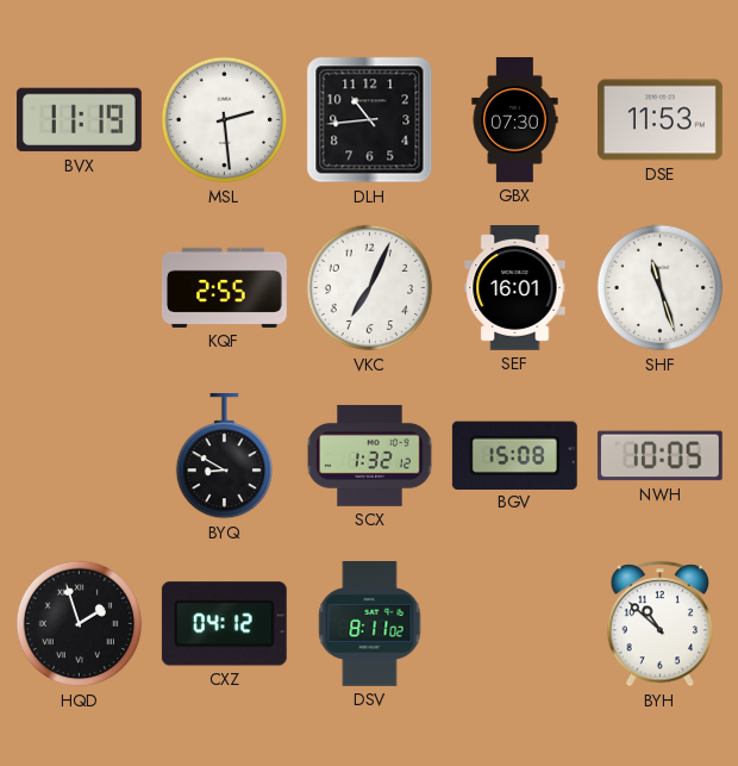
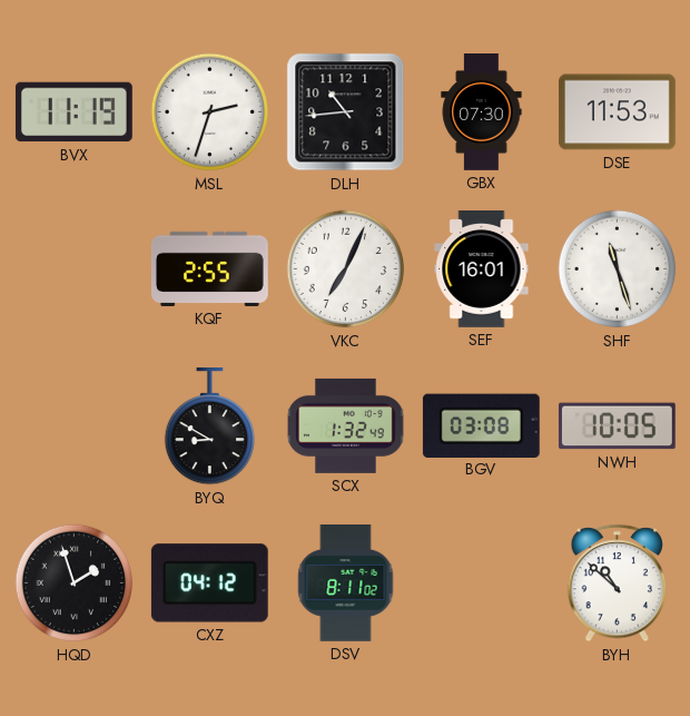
MSL: 2:29 -> 2:33
SCX: 1:32:12 -> 1:32:49
BGV: 15:08 -> 03:08
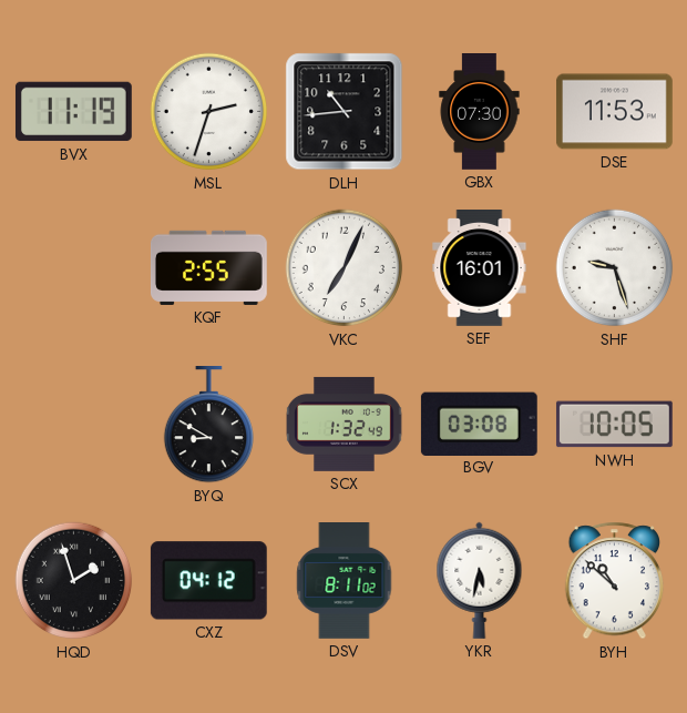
SHF: 11:27 -> 9:27
YKR: none -> 5:32
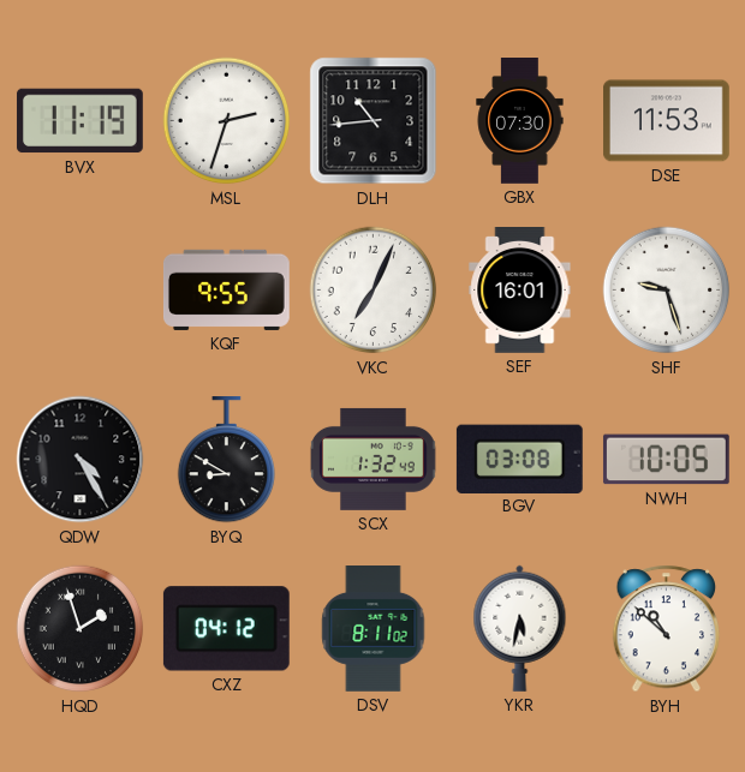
KQF: 2:55 -> 9:55
QDW: none -> 4:25
